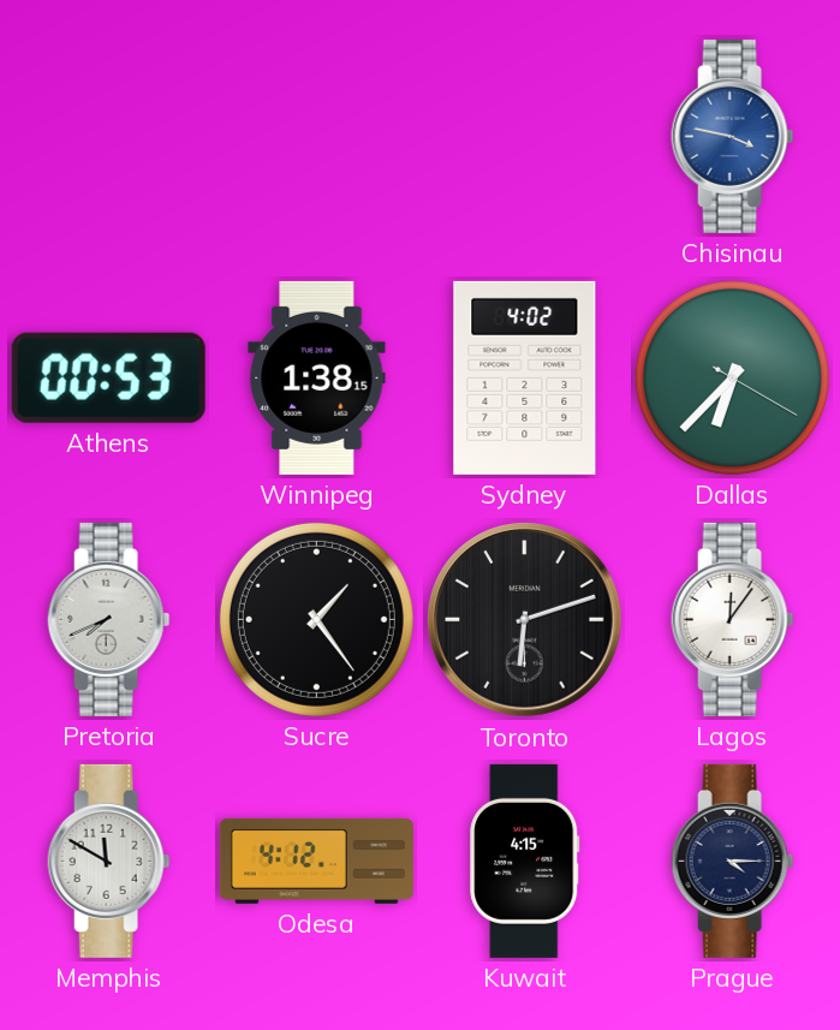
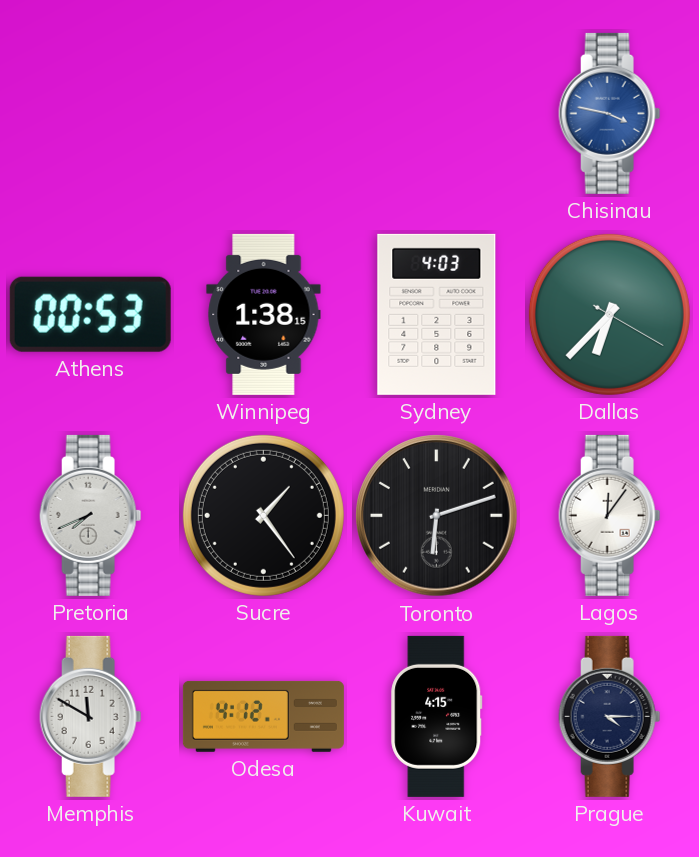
Sydney: 4:02 -> 4:03
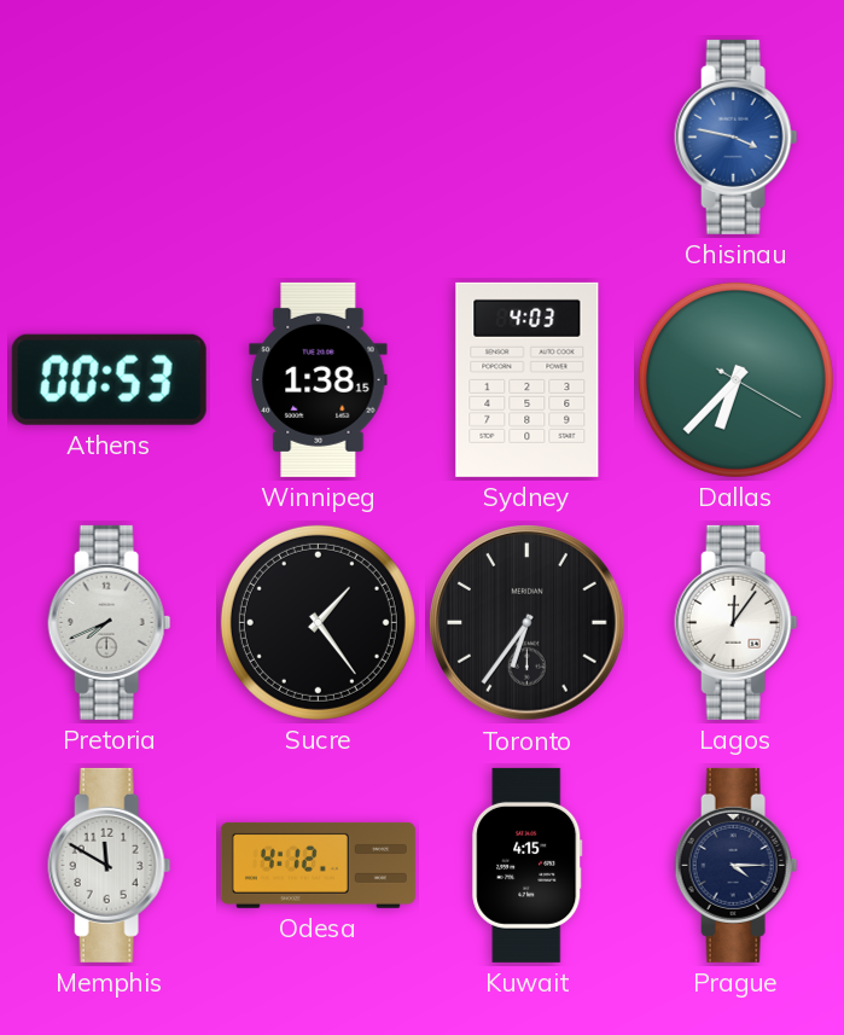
Toronto: 6:12 -> 6:36
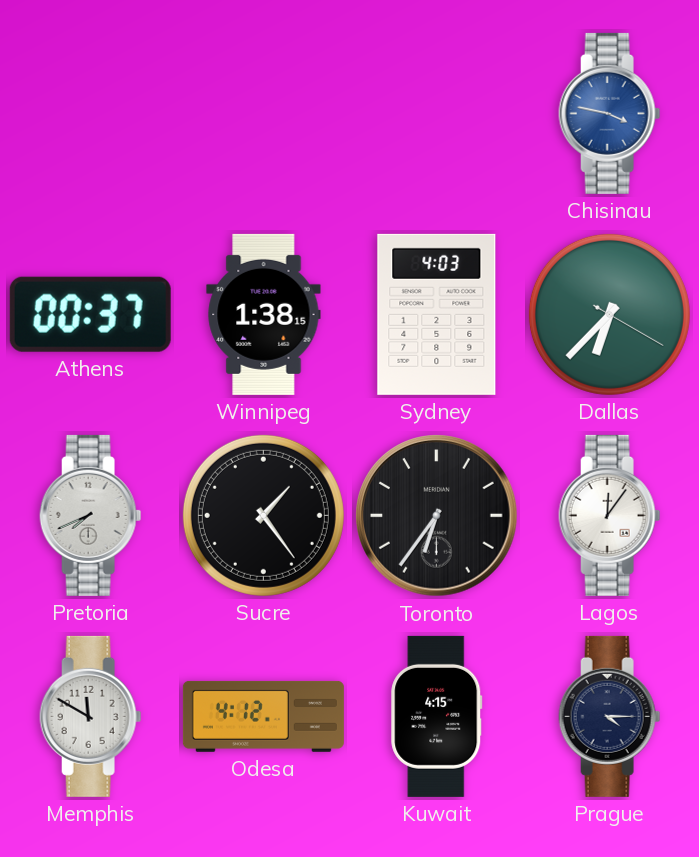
Athens: 00:53 -> 00:37
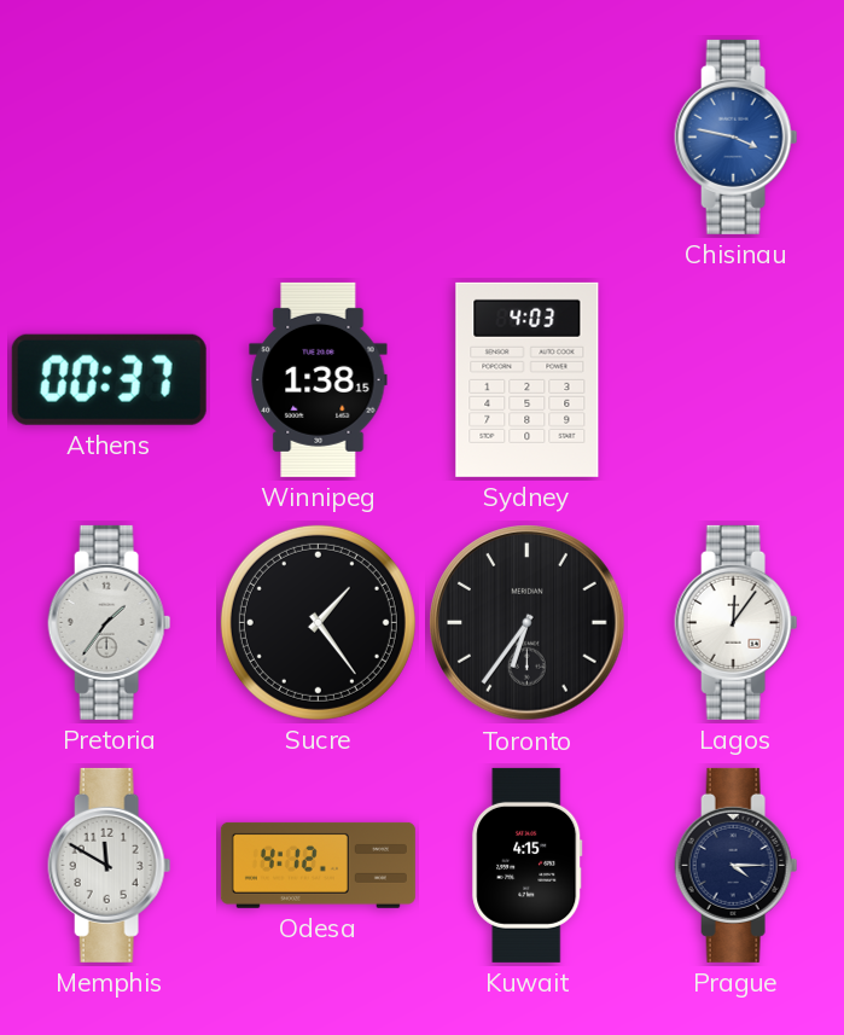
Dallas: 6:37 -> none
Pretoria: 7:41 -> 1:36
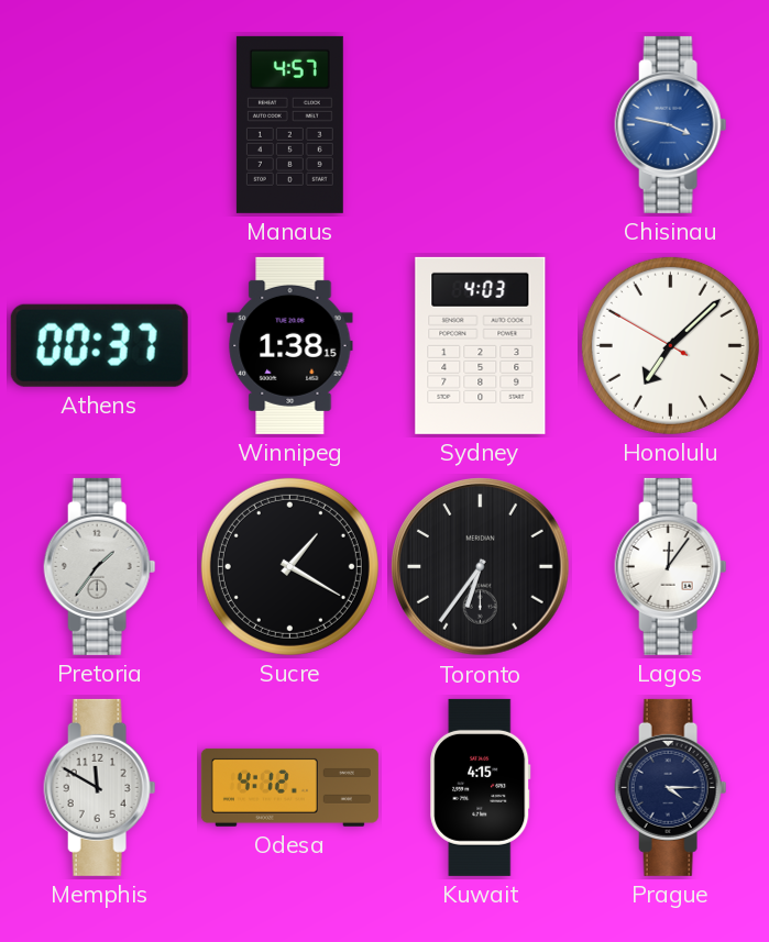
Manaus: none -> 4:57
Honolulu: none -> 7:07
Sucre: 1:24 -> 1:20
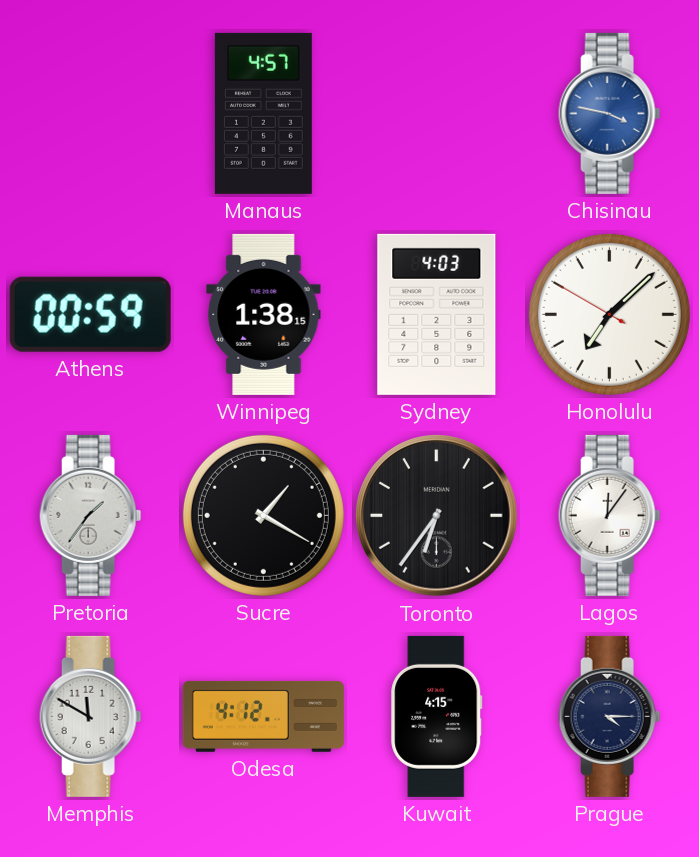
Athens: 00:37 -> 00:59
